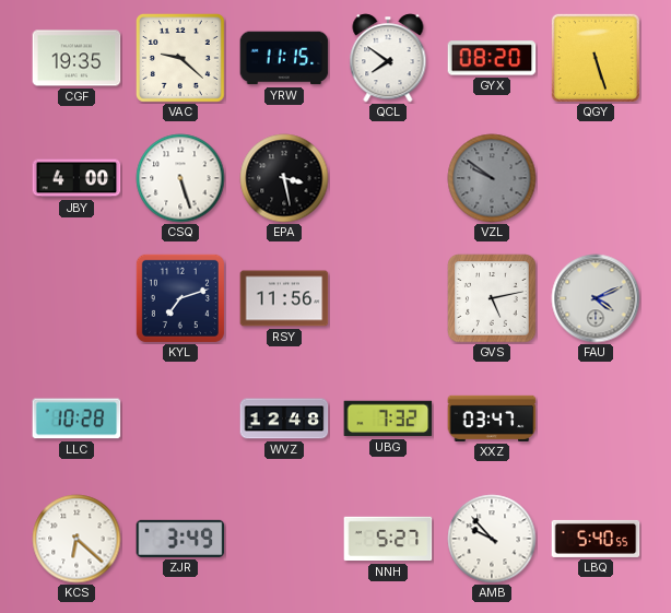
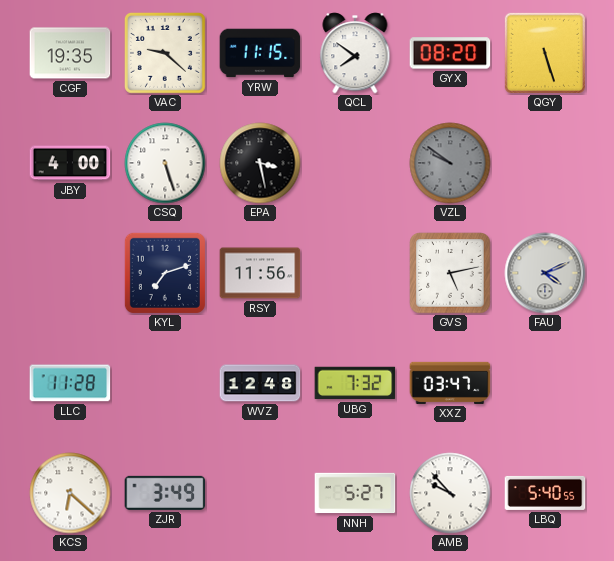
LLC: 10:28 -> 11:28
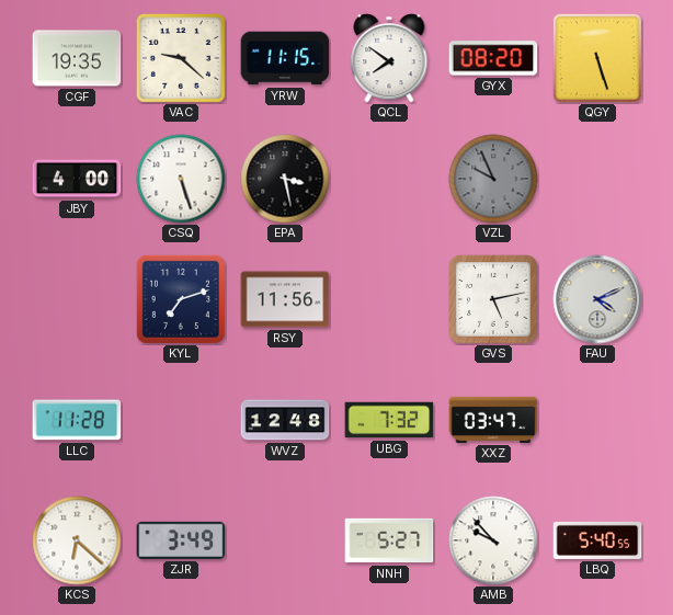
VZL: 9:51 -> 9:56
